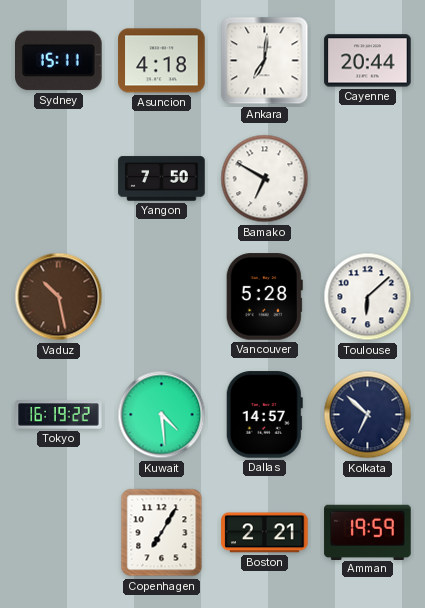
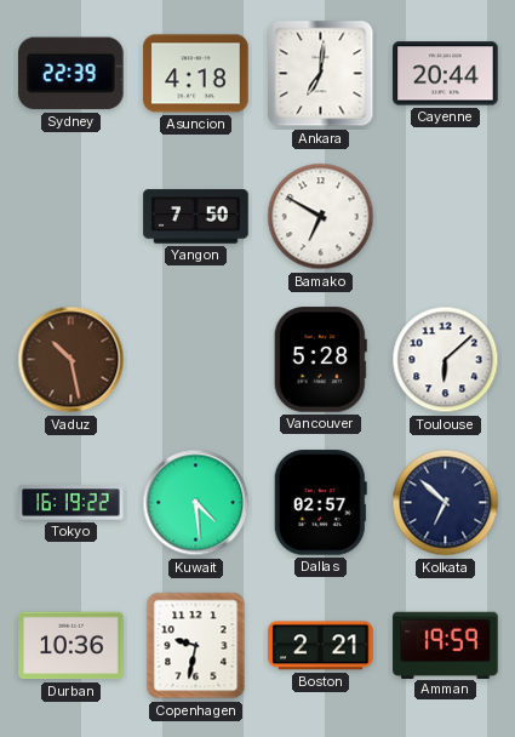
Sydney: 15:11 -> 22:39
Dallas: 14:57 -> 02:57
Durban: none -> 10:36
Copenhagen: 7:05 -> 9:32
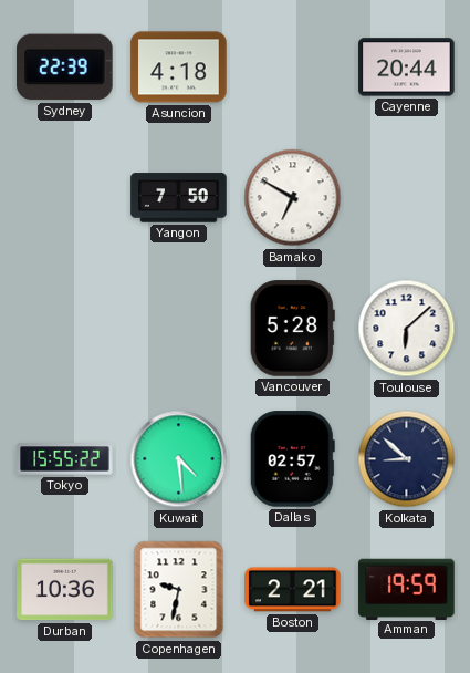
Ankara: 7:01 -> none
Vaduz: 10:28 -> none
Tokyo: 16:19 -> 15:55
Kolkata: 6:52 -> 8:52
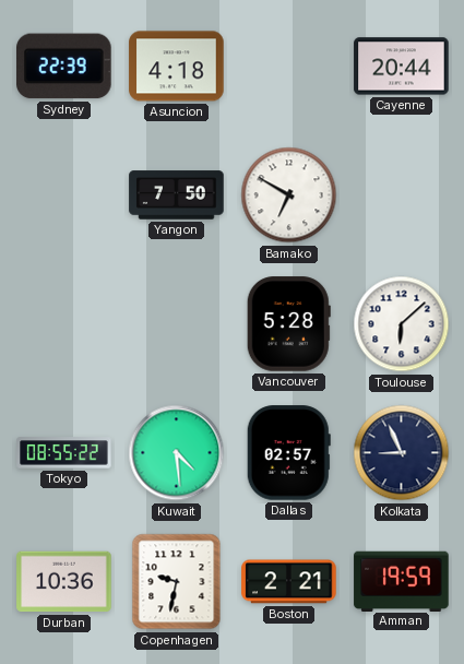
Tokyo: 15:55 -> 08:55
Kolkata: 8:52 -> 8:56
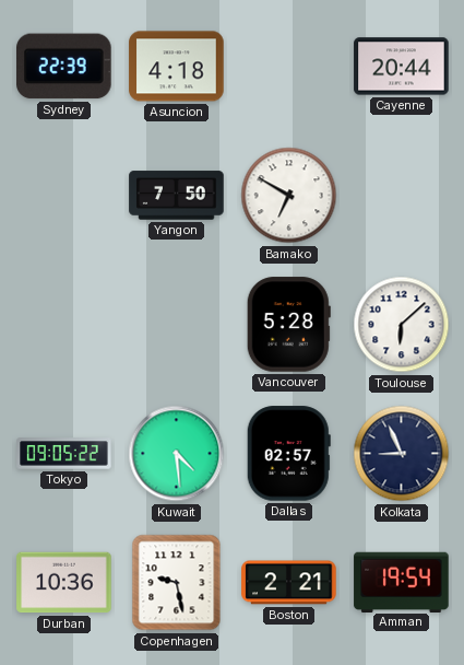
Tokyo: 08:55 -> 09:05
Copenhagen: 9:32 -> 9:28
Amman: 19:59 -> 19:54
